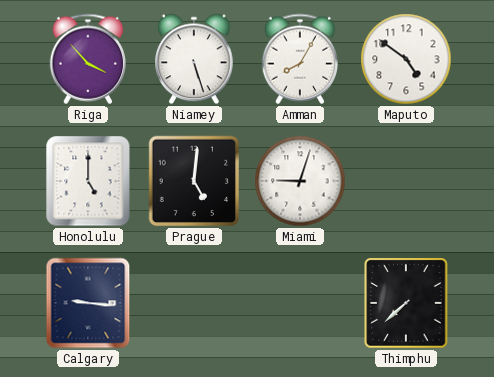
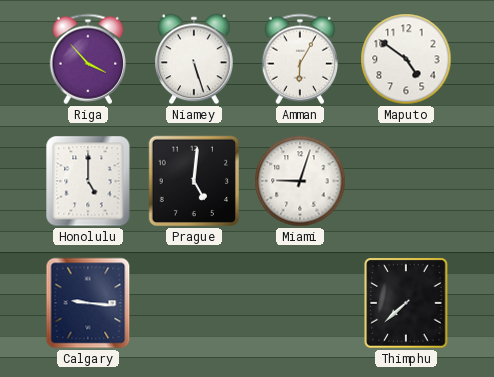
Amman: 8:05 -> 6:05
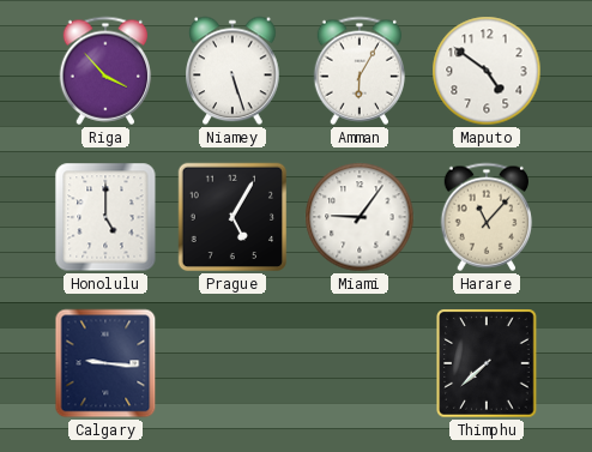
Prague: 5:01 -> 5:05
Miami: 9:03 -> 9:06
Harare: none -> 11:07
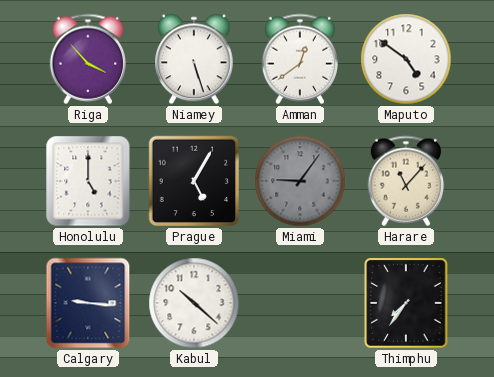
Amman: 6:05 -> 12:39
Miami dial: white -> grey
Kabul: none -> 10:22
Thimphu: 7:38 -> 7:36
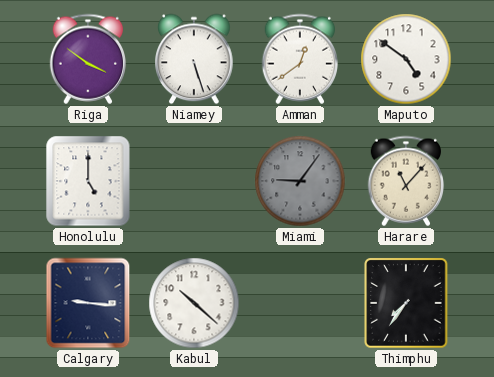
Riga: 3:53 -> 3:51
Prague: 5:05 -> none
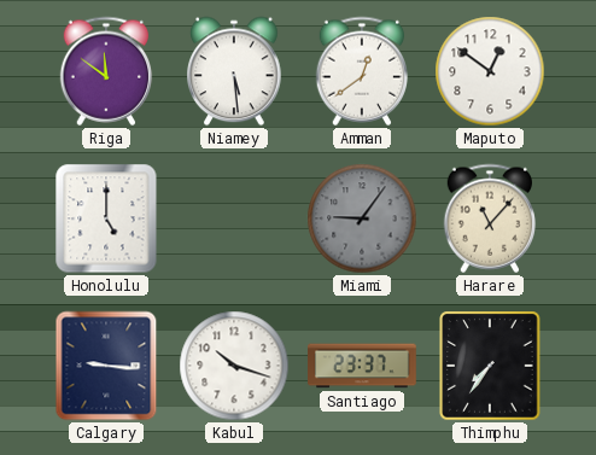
Riga: 3:51 -> 11:51
Niamey: 5:27 -> 5:29
Maputo: 4:51 -> 12:51
Kabul: 10:22 -> 10:18
Santiago: none -> 23:37
